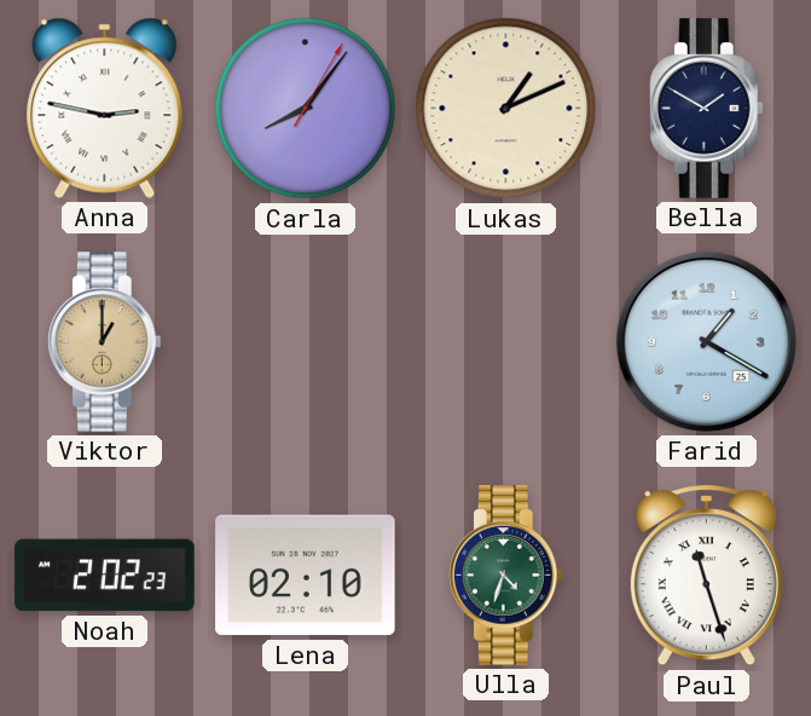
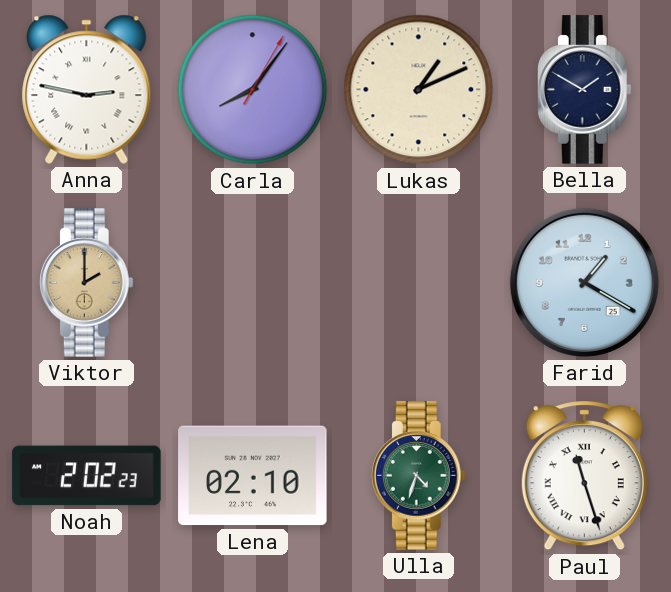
Viktor: 1:00 -> 2:00
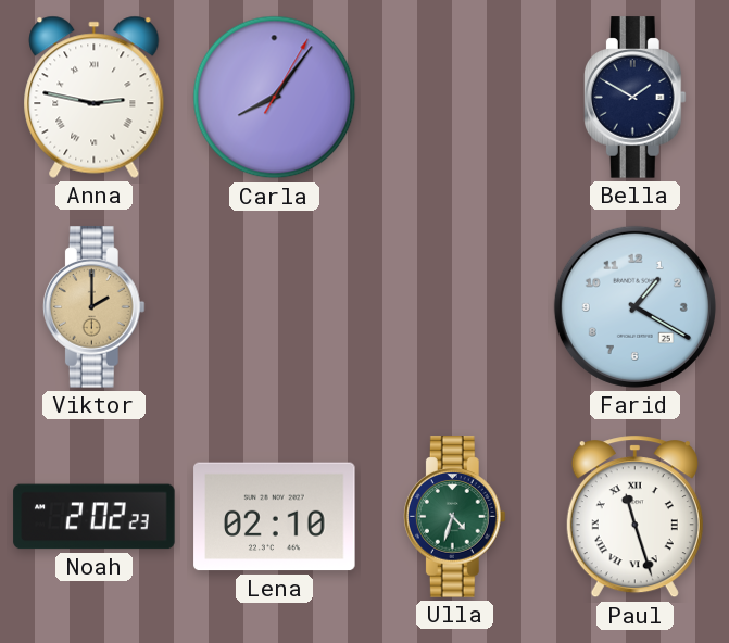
Lukas: 1:11 -> none
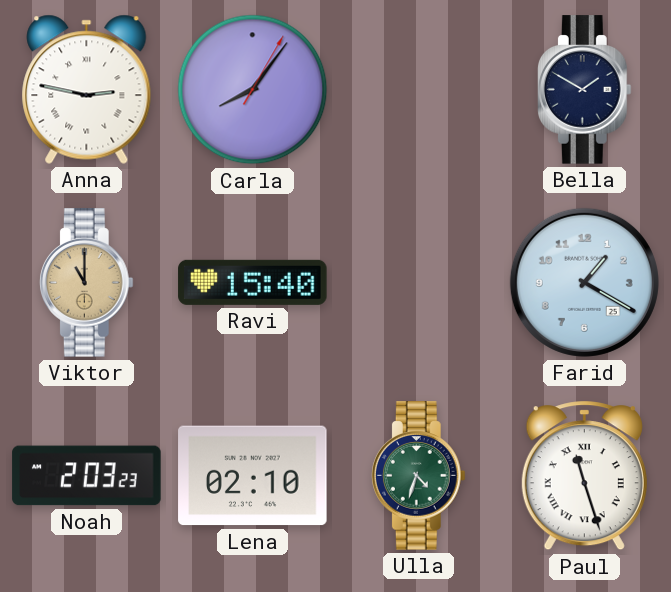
Viktor: 2:00 -> 11:00
Ravi: none -> 15:40
Noah: 2:02 -> 2:03
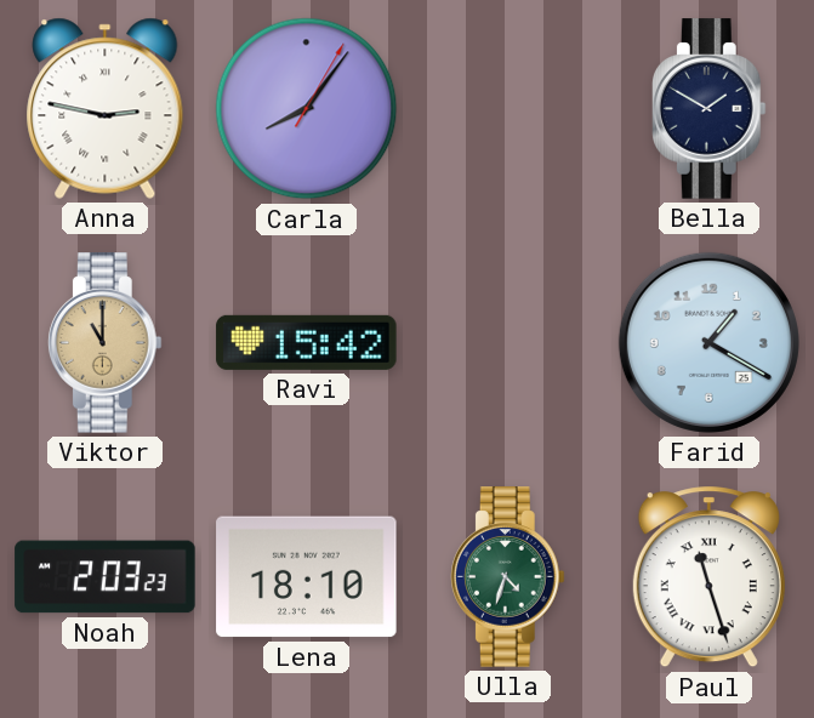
Ravi: 15:40 -> 15:42
Lena: 02:10 -> 18:10
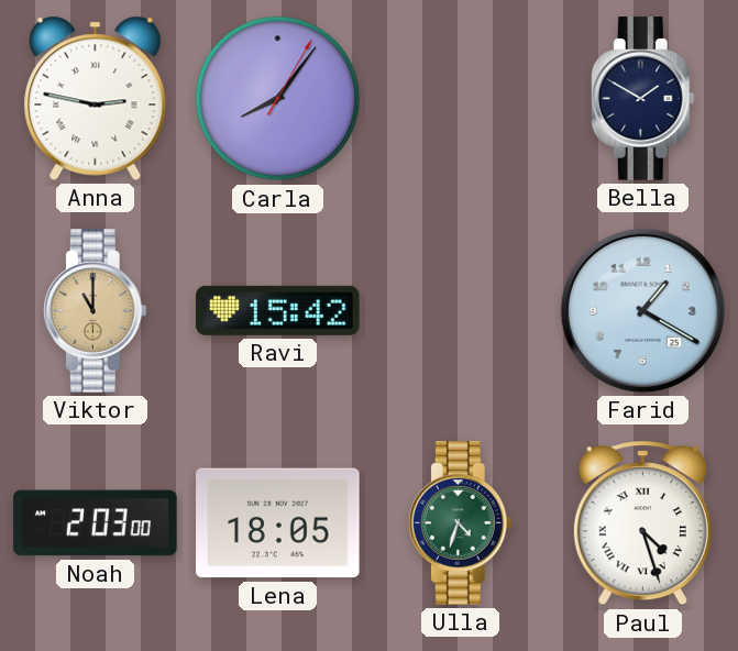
Noah: 2:03:23 -> 2:03:00
Lena: 18:10 -> 18:05
Paul: 11:27 -> 4:27
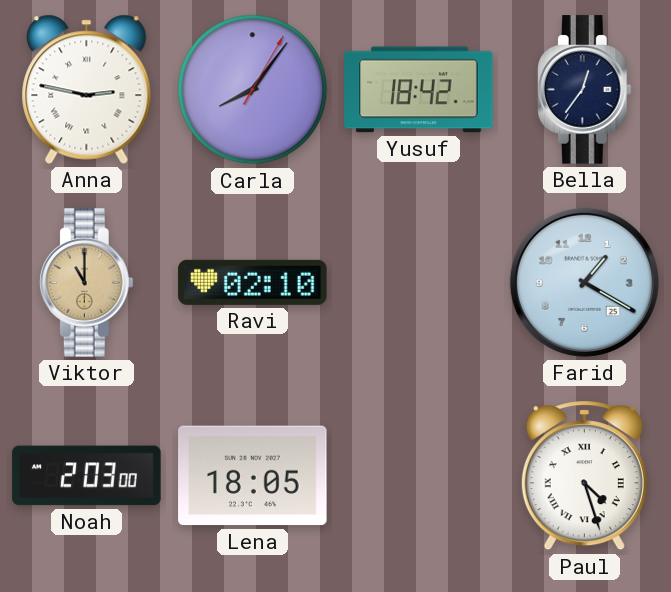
Yusuf: none -> 18:42
Bella: 1:50 -> 12:36
Ravi: 15:42 -> 02:10
Ulla: 4:33 -> none
